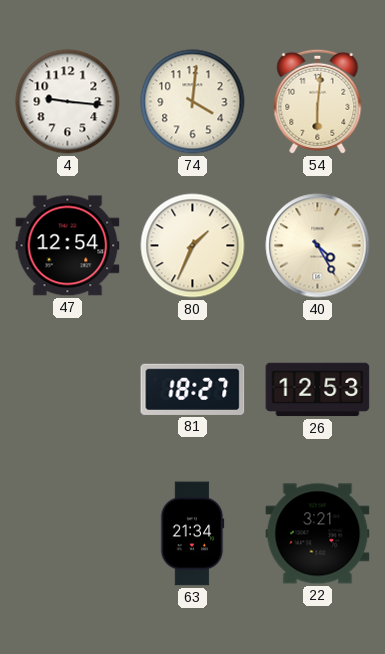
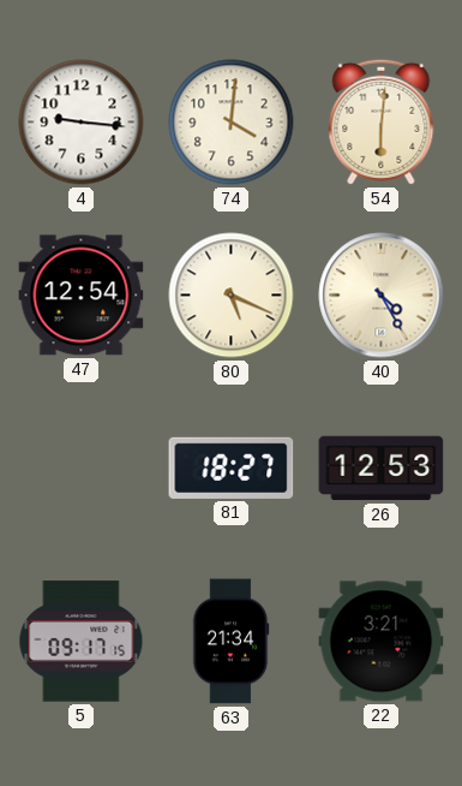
80: 1:34 -> 5:19
5: none -> 09:17
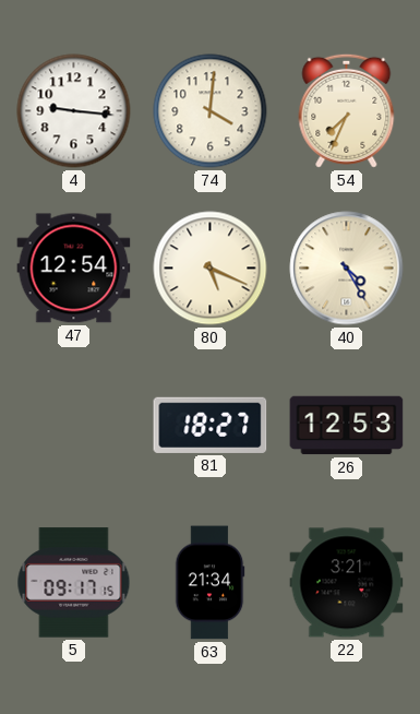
54: 6:01 -> 7:34
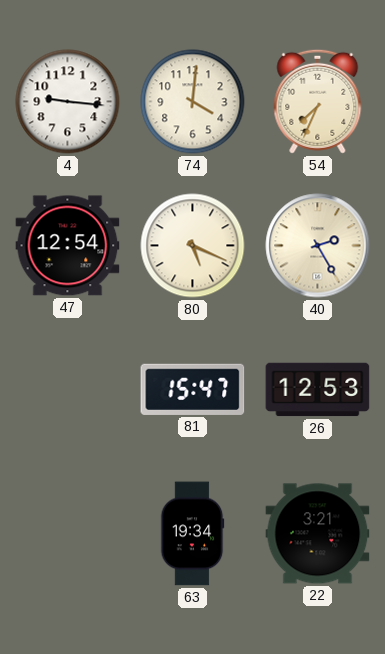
40: 4:25 -> 2:25
81: 18:27 -> 15:47
5: 09:17 -> none
63: 21:34 -> 19:34
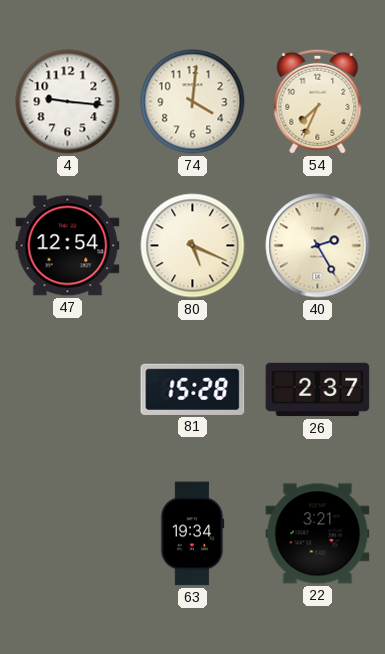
81: 15:47 -> 15:28
26: 12:53 -> 2:37
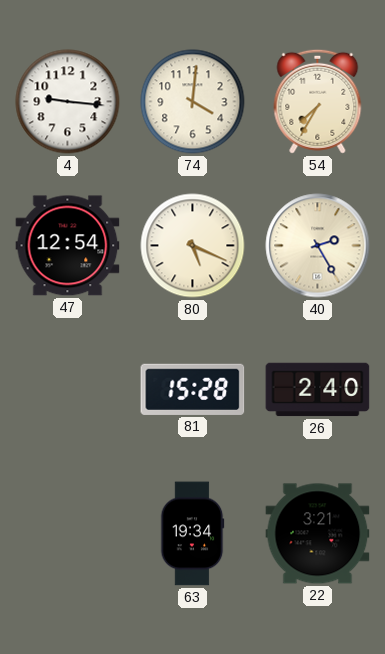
54: 7:34 -> 7:35
26: 2:37 -> 2:40
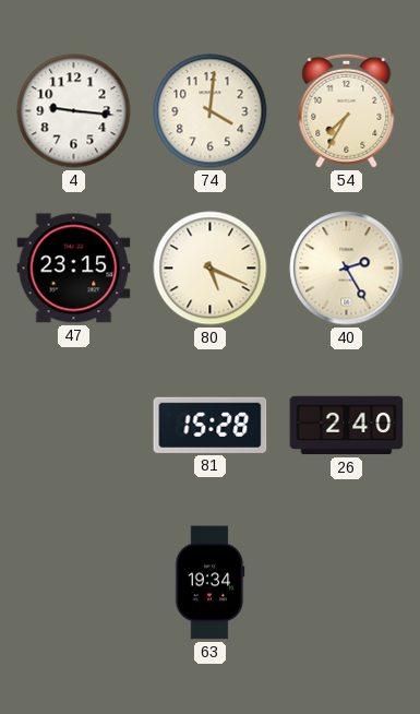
47: 12:54 -> 23:15
22: 3:21 -> none
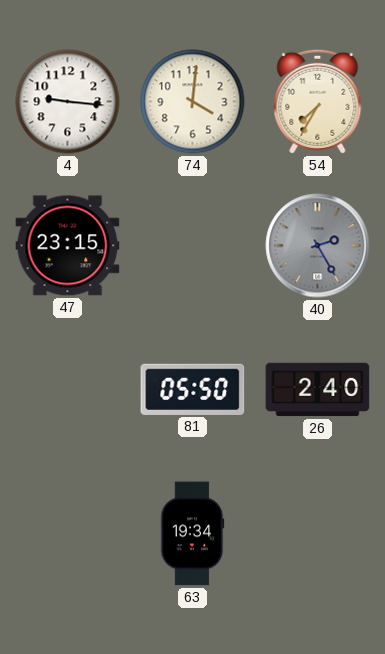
80: 5:19 -> none
40 dial: cream -> grey
81: 15:28 -> 05:50
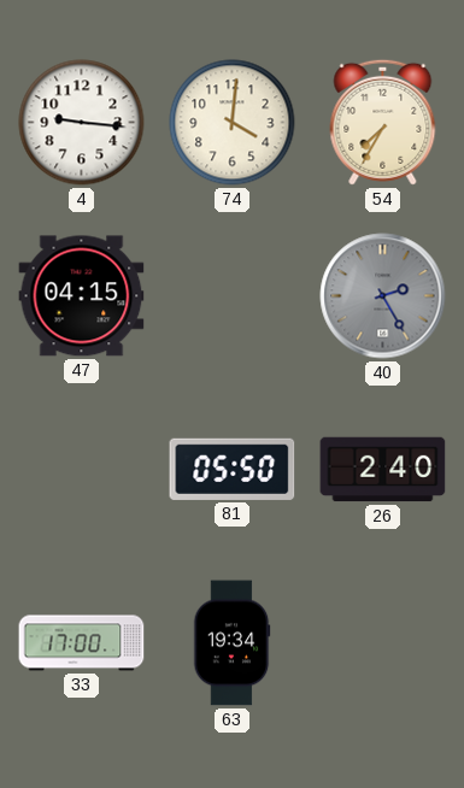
47: 23:15 -> 04:15
33: none -> 17:00
